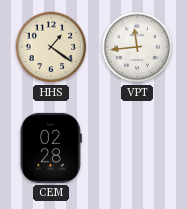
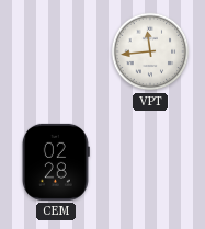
HHS: 1:21 -> none
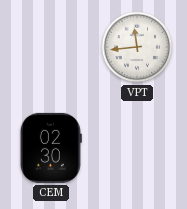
CEM: 02:28 -> 02:30
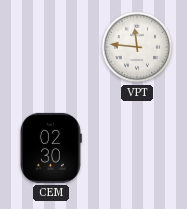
VPT: 11:44 -> 11:46
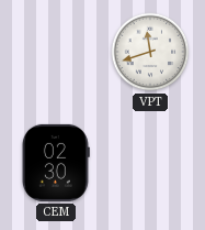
VPT: 11:46 -> 11:42
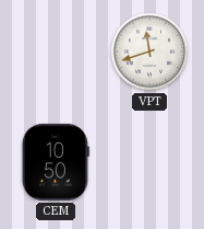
CEM: 02:30 -> 10:50
